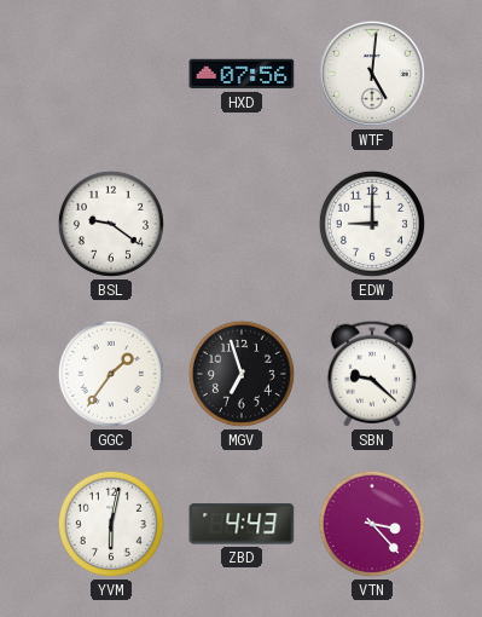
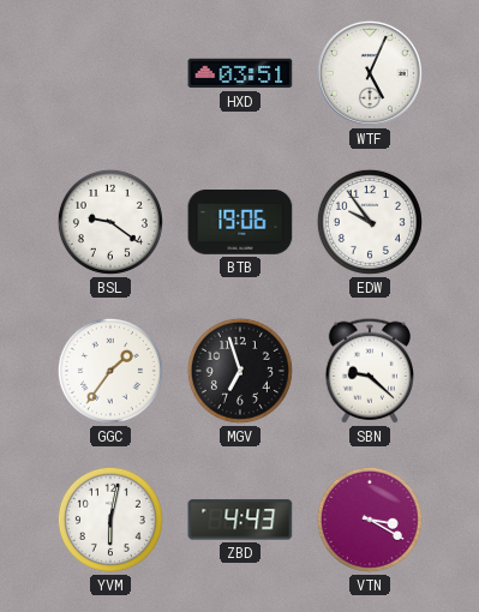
HXD: 07:56 -> 03:51
WTF: 5:01 -> 5:04
BTB: none -> 19:06
EDW: 9:00 -> 9:54
VTN: 3:23 -> 3:20
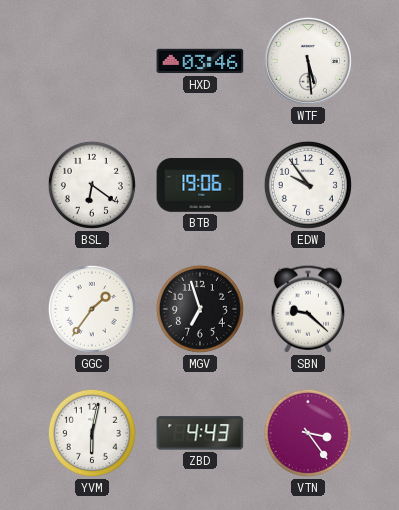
HXD: 03:51 -> 03:46
WTF: 5:04 -> 5:29
BSL: 9:21 -> 6:21
VTN: 3:20 -> 3:24
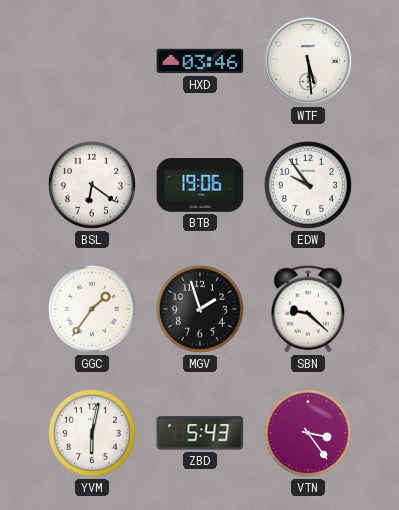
MGV: 6:57 -> 1:57
ZBD: 4:43 -> 5:43
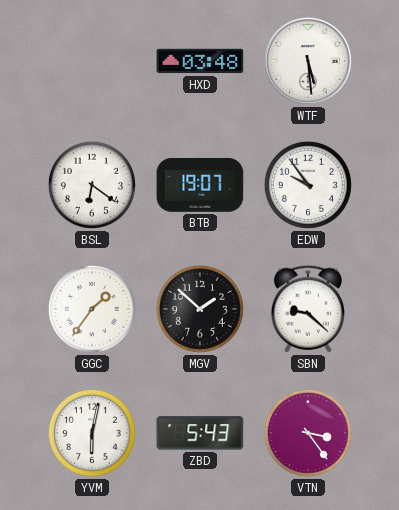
HXD: 03:46 -> 03:48
BTB: 19:06 -> 19:07
MGV: 1:57 -> 1:52
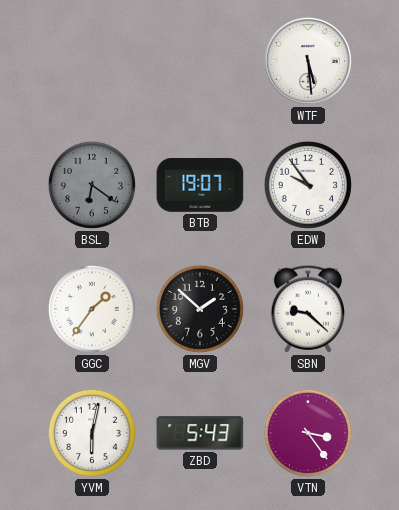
HXD: 03:48 -> none
BSL dial: white -> grey
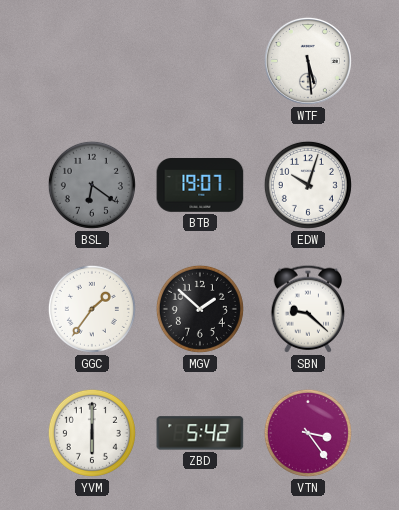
EDW: 9:54 -> 10:03
YVM: 6:02 -> 6:00
ZBD: 5:43 -> 5:42
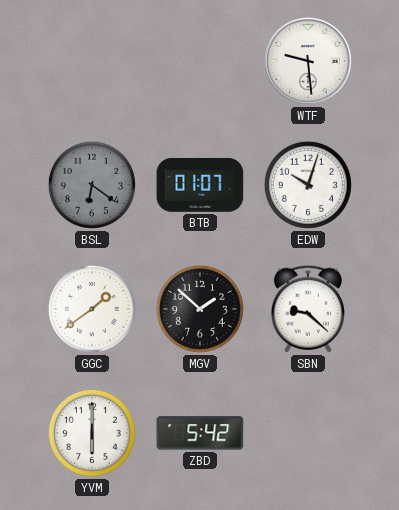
WTF: 5:29 -> 9:29
BTB: 19:07 -> 01:07
GGC: 1:36 -> 1:39
VTN: 3:24 -> none
